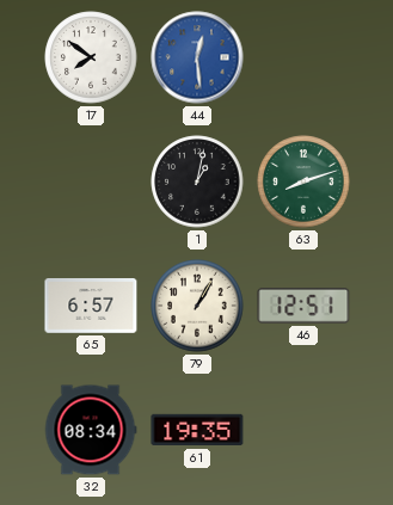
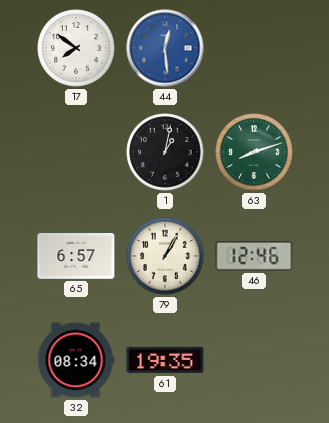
46: 12:51 -> 12:46
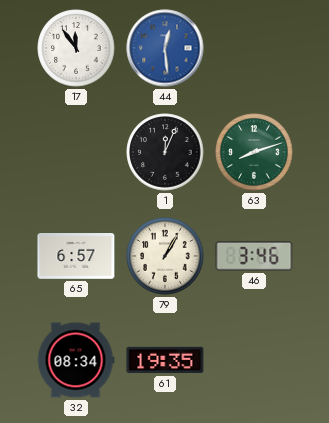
17: 7:51 -> 11:54
1: 1:02 -> 12:04
46: 12:46 -> 3:46
